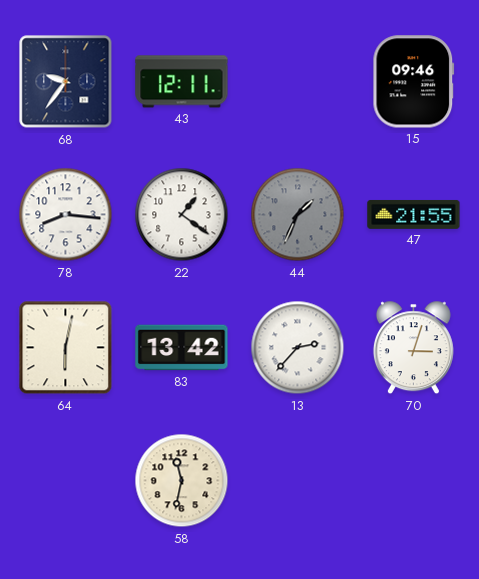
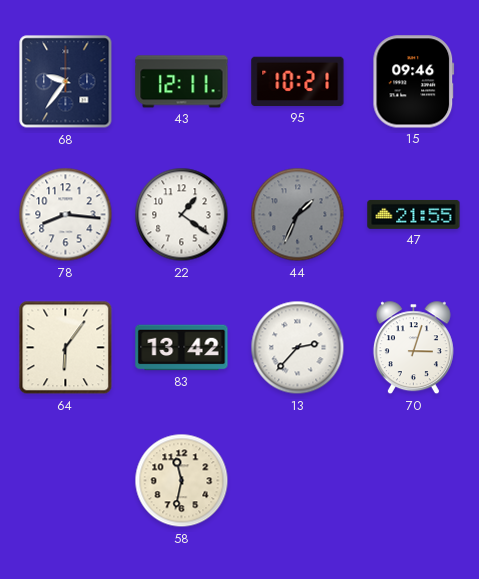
95: none -> 10:21
64: 6:02 -> 6:06
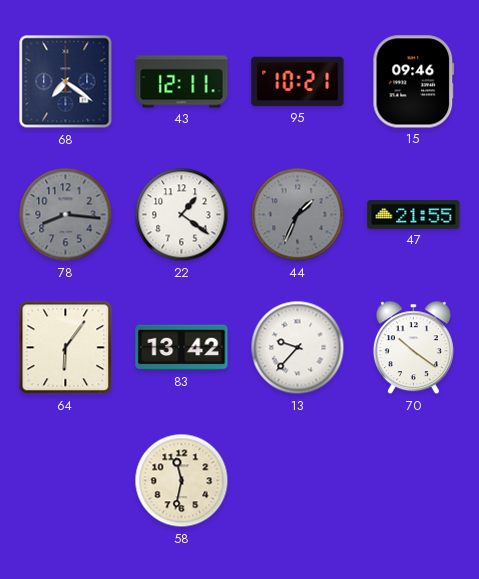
68: 9:36 -> 7:21
78 dial: white -> grey
13: 2:37 -> 9:37
70: 3:03 -> 10:21
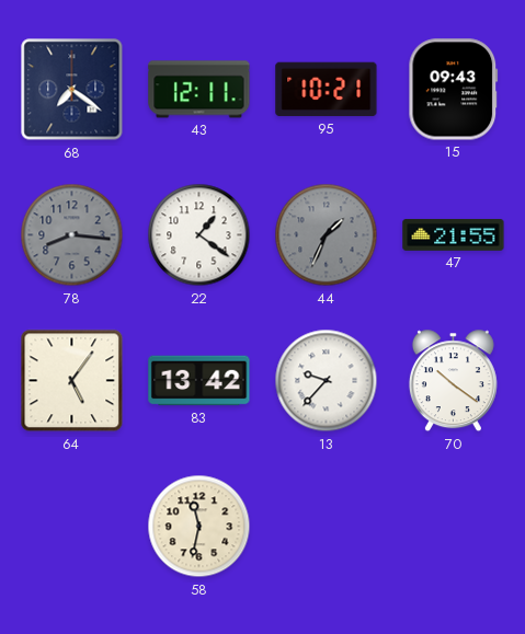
15: 09:46 -> 09:43
64: 6:06 -> 5:06
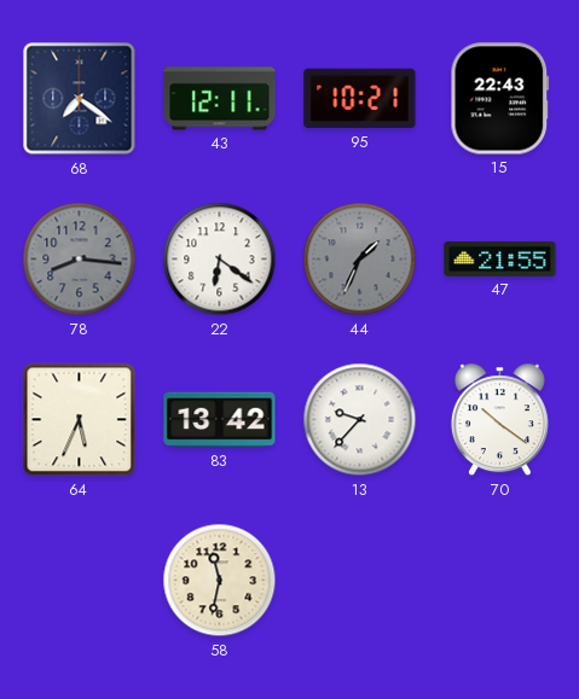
15: 09:43 -> 22:43
22: 1:21 -> 6:21
64: 5:06 -> 5:34
